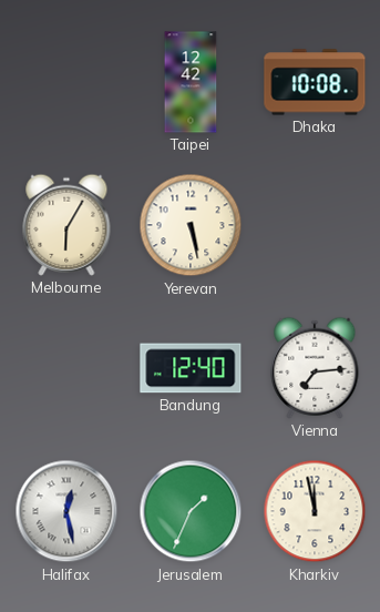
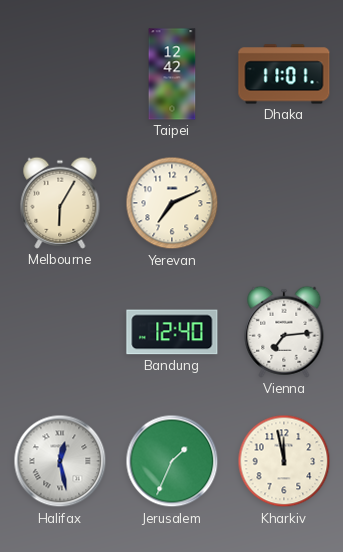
Dhaka: 10:08 -> 11:01
Yerevan: 5:28 -> 7:11
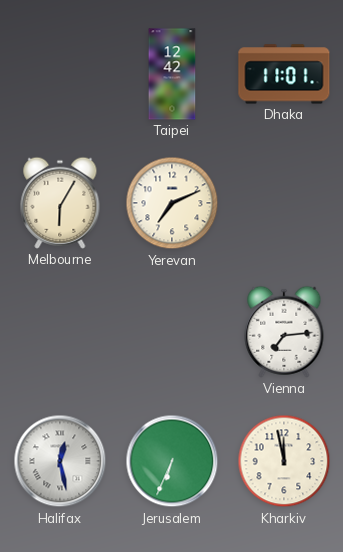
Bandung: 12:40 -> none
Jerusalem: 1:34 -> 6:34
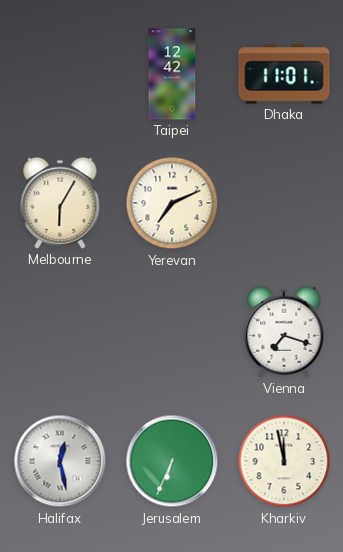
Vienna: 7:14 -> 7:18
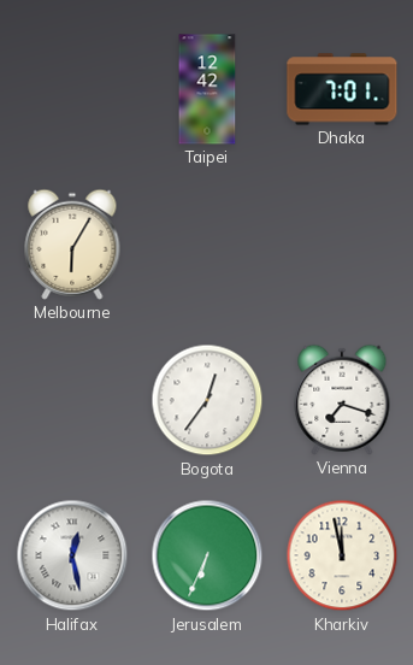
Dhaka: 11:01 -> 7:01
Yerevan: 7:11 -> none
Bogota: none -> 12:36
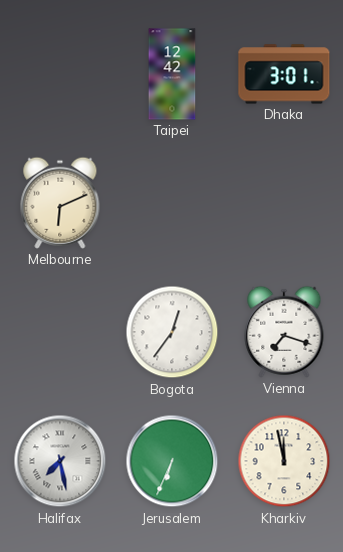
Dhaka: 7:01 -> 3:01
Melbourne: 6:05 -> 6:11
Halifax: 12:28 -> 7:28
